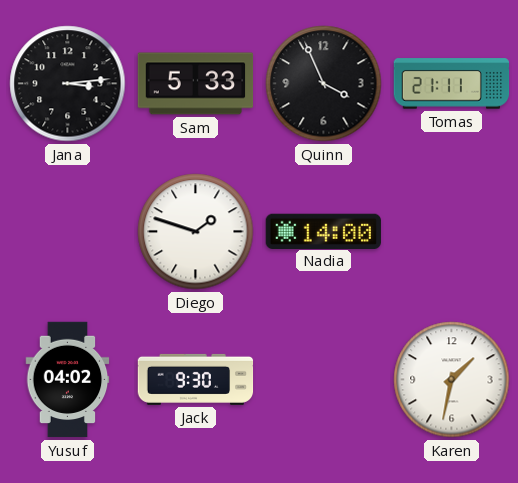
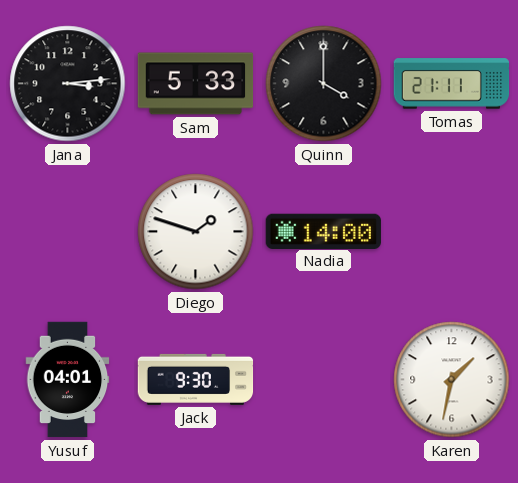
Quinn: 3:56 -> 4:00
Yusuf: 04:02 -> 04:01
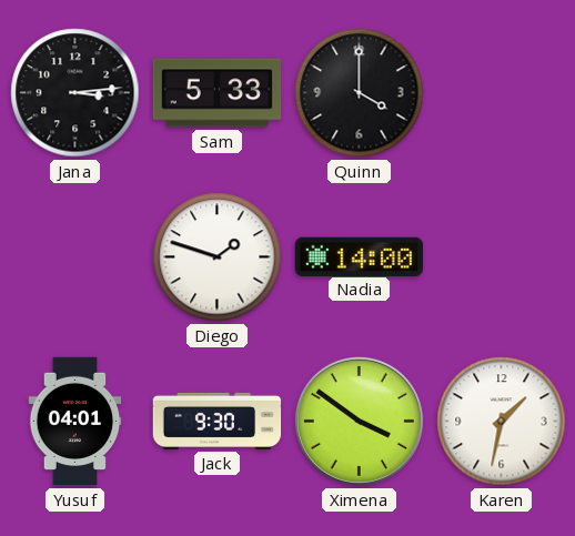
Tomas: 21:11 -> none
Ximena: none -> 3:51
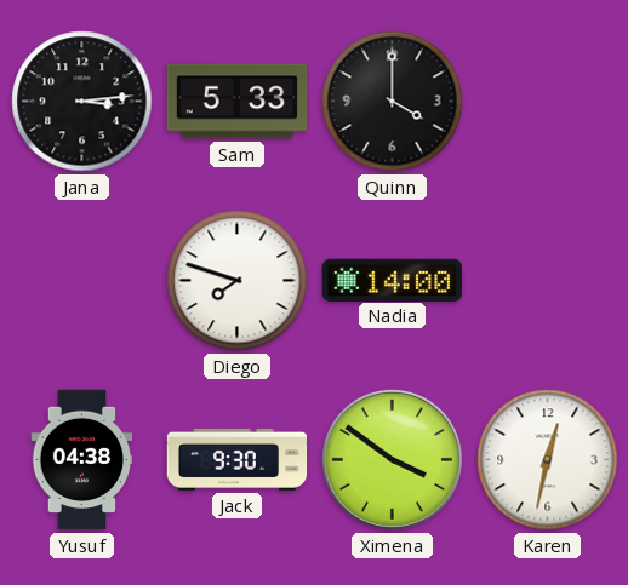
Diego: 1:48 -> 7:48
Yusuf: 04:01 -> 04:38
Karen: 1:32 -> 12:32
